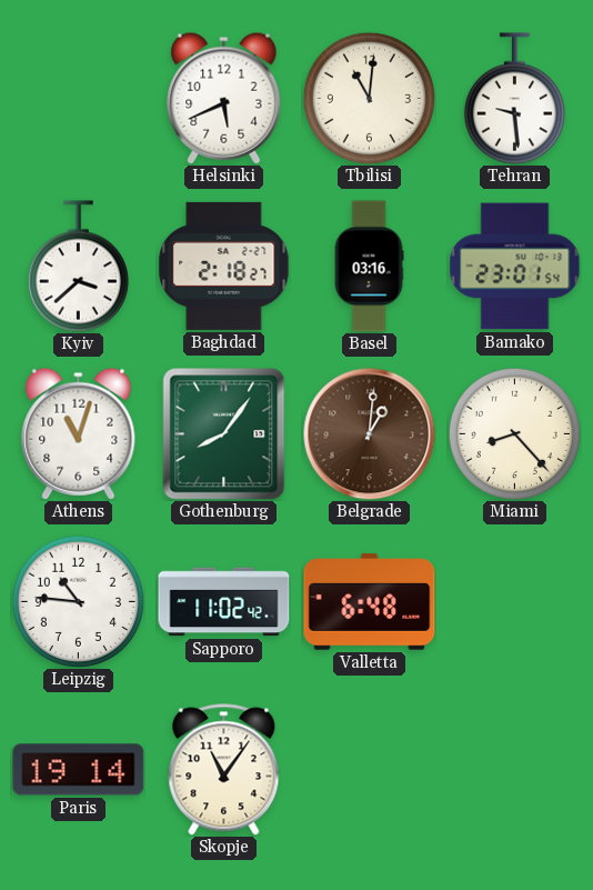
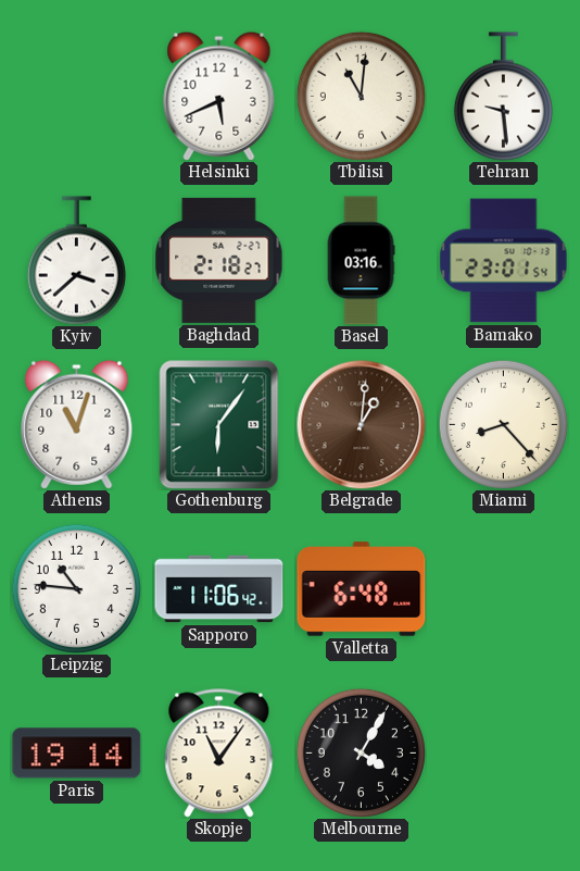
Gothenburg: 8:06 -> 6:06
Sapporo: 11:02 -> 11:06
Melbourne: none -> 4:05
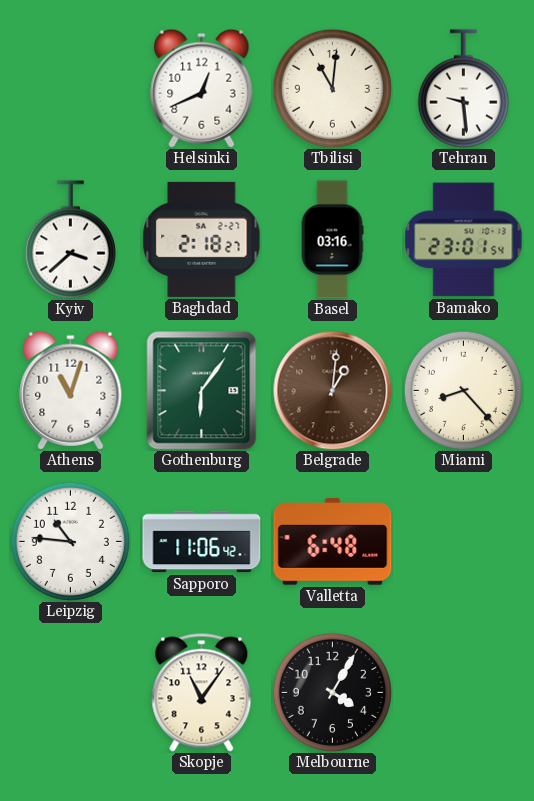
Helsinki: 5:41 -> 12:41
Paris: 19:14 -> none
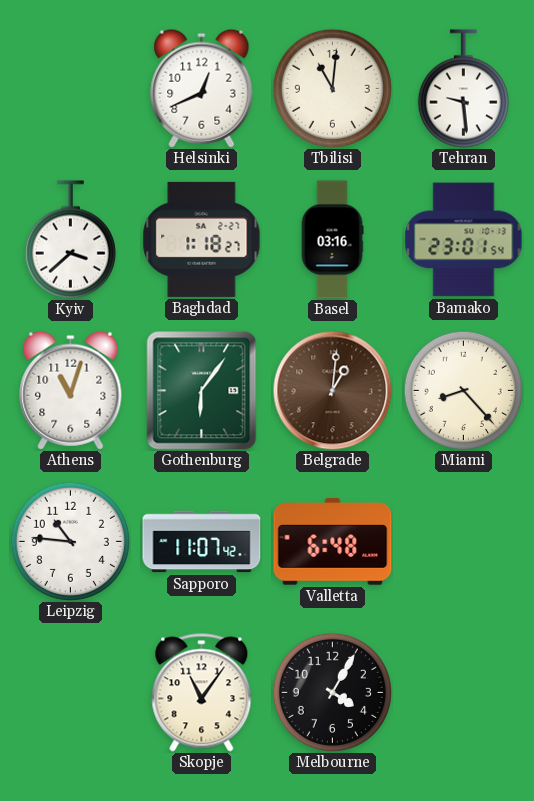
Baghdad: 2:18 -> 1:18
Sapporo: 11:06 -> 11:07
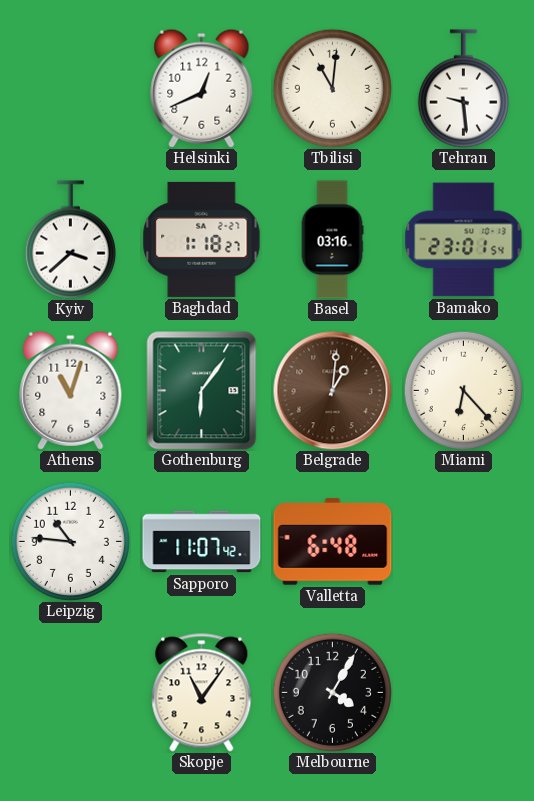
Miami: 8:23 -> 6:23
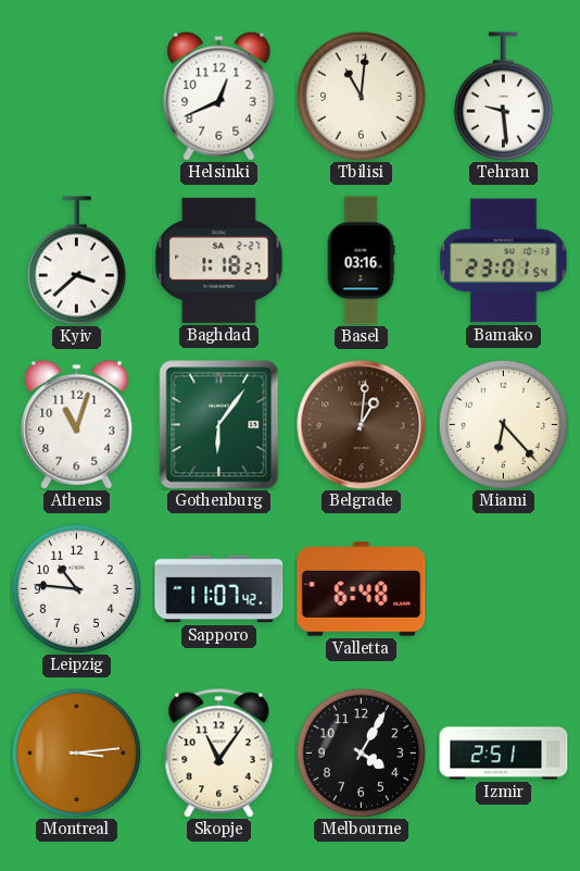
Montreal: none -> 3:14
Izmir: none -> 2:51
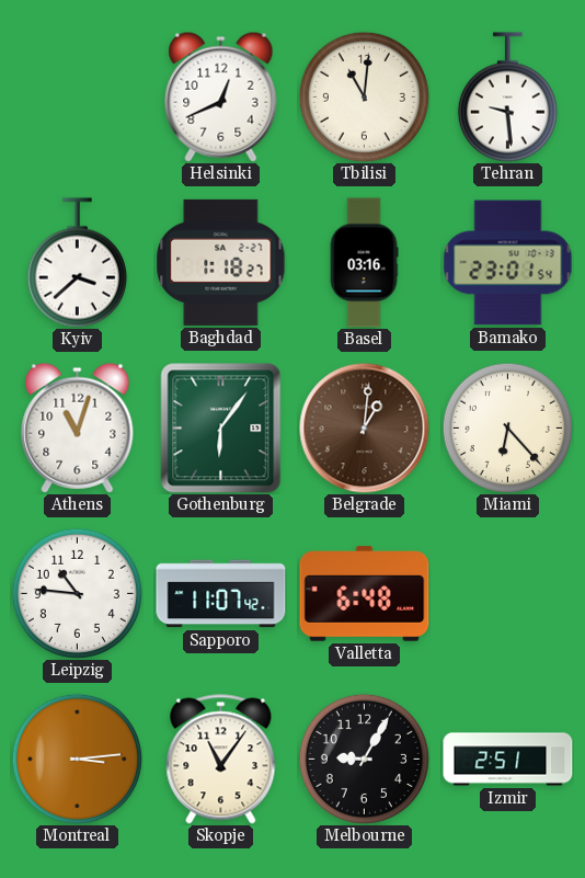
Melbourne: 4:05 -> 9:05
